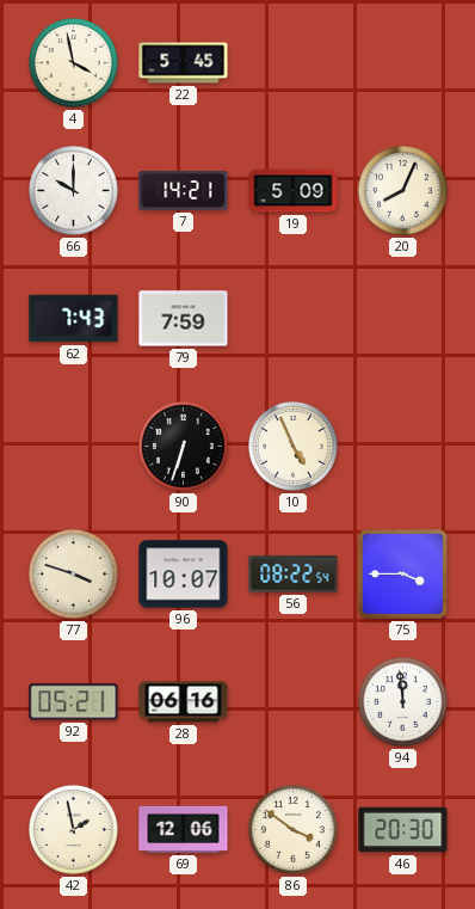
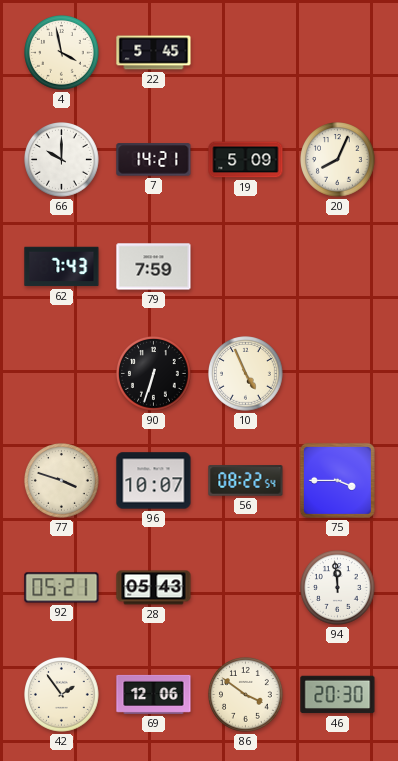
28: 06:16 -> 05:43
42: 1:58 -> 1:54
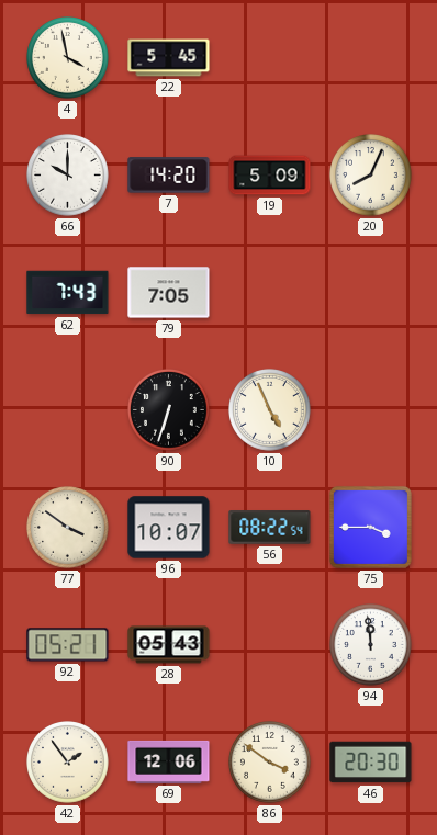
7: 14:21 -> 14:20
79: 7:59 -> 7:05
77: 3:48 -> 3:51
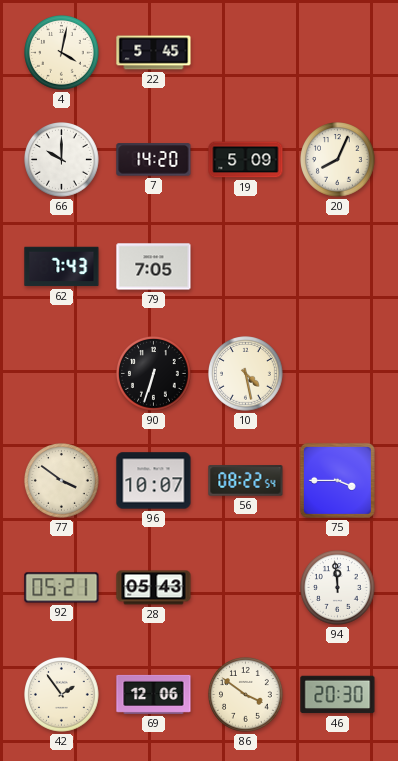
4: 3:58 -> 4:02
10: 4:56 -> 4:28
